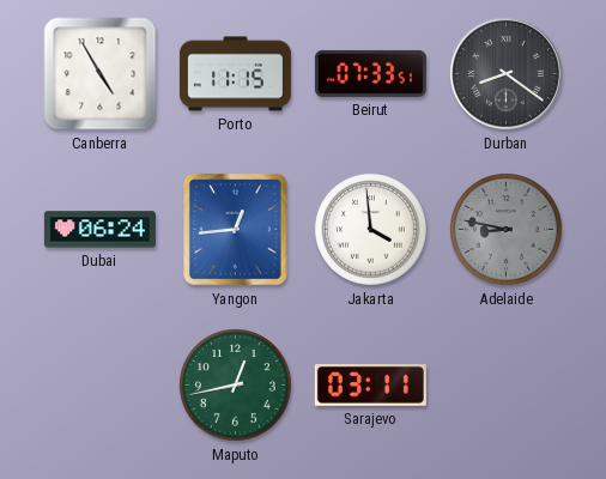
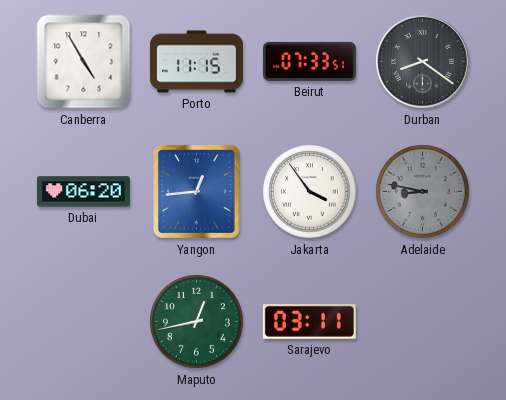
Dubai: 06:24 -> 06:20
Jakarta: 3:59 -> 3:54
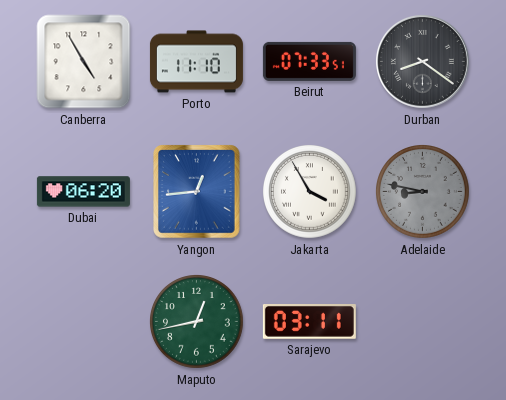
Porto: 11:15 -> 11:10
Jakarta: 3:54 -> 3:55
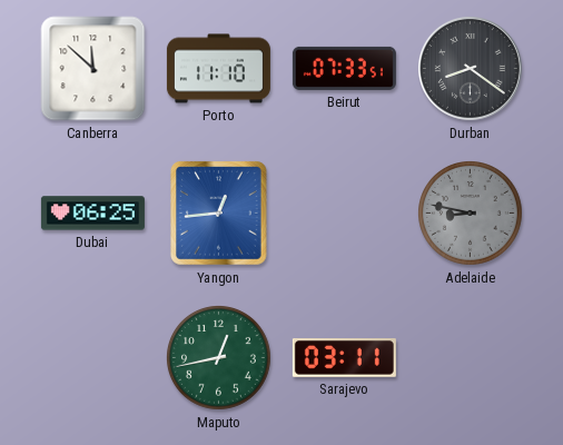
Canberra: 4:55 -> 11:52
Dubai: 06:20 -> 06:25
Jakarta: 3:55 -> none
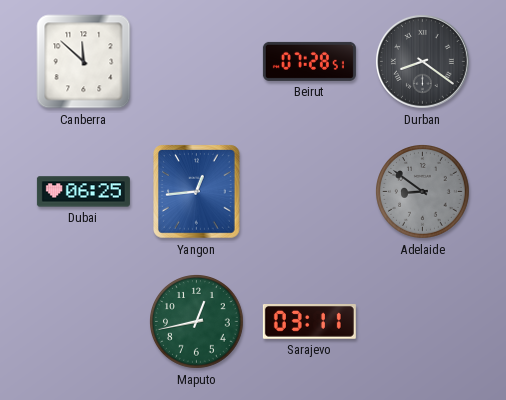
Porto: 11:10 -> none
Beirut: 07:33 -> 07:28
Adelaide: 8:47 -> 8:51
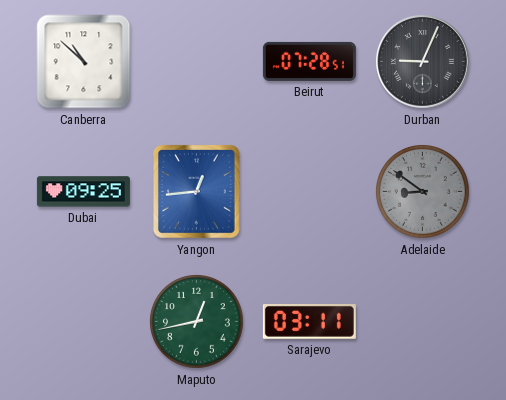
Canberra: 11:52 -> 10:52
Durban: 8:21 -> 9:04
Dubai: 06:25 -> 09:25
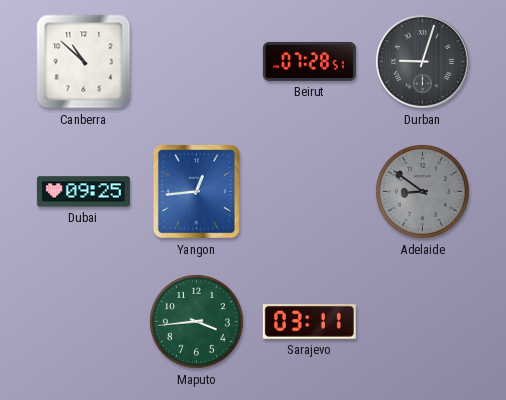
Durban: 9:04 -> 9:03
Maputo: 12:43 -> 3:44
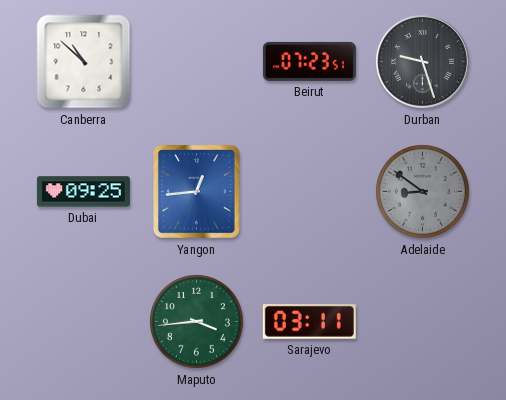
Beirut: 07:28 -> 07:23
Durban: 9:03 -> 9:27
